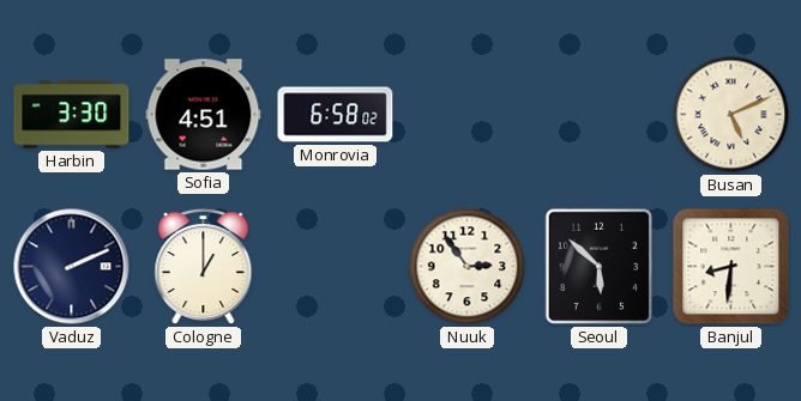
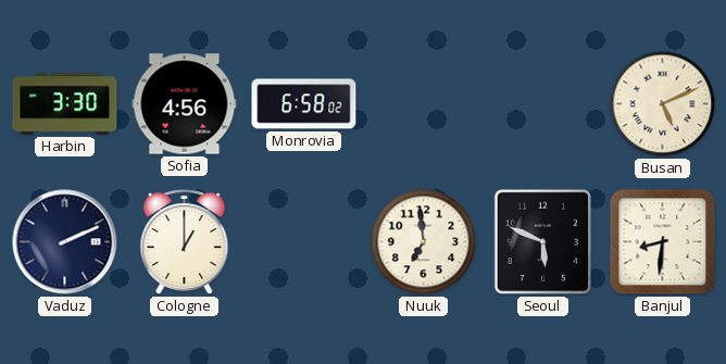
Sofia: 4:51 -> 4:56
Nuuk: 2:54 -> 6:59
Seoul: 5:52 -> 5:49
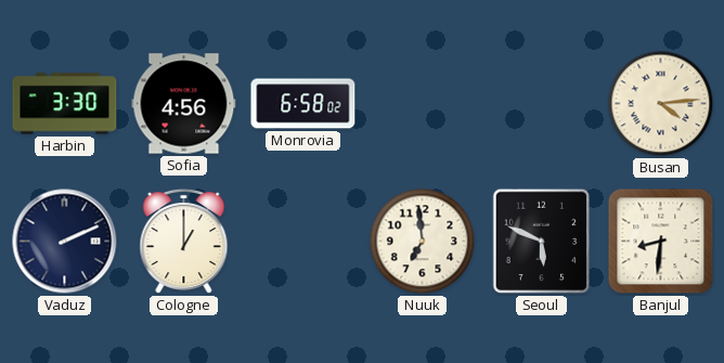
Busan: 5:11 -> 4:14
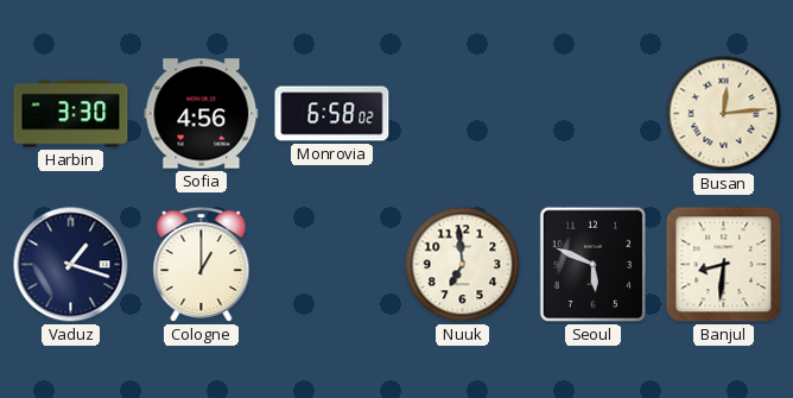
Busan: 4:14 -> 12:14
Vaduz: 2:11 -> 1:18
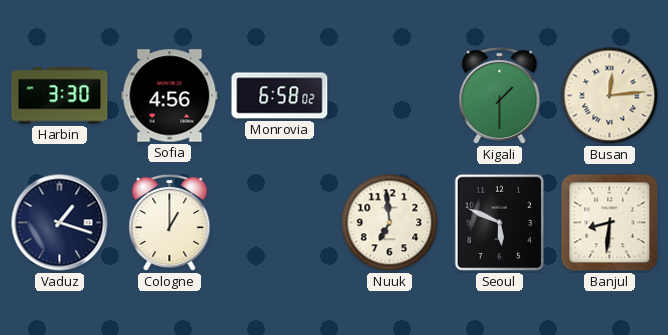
Kigali: none -> 1:30
